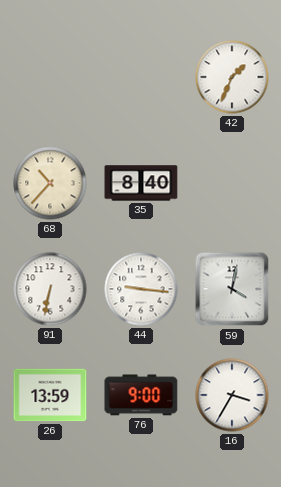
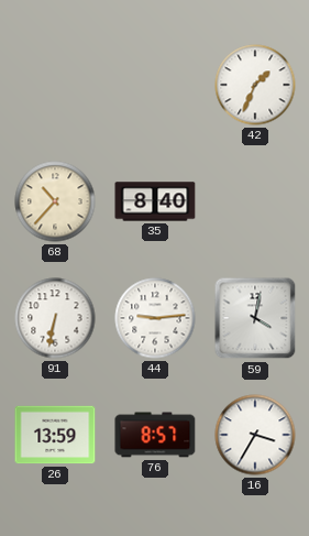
44: 9:16 -> 9:14
76: 9:00 -> 8:57
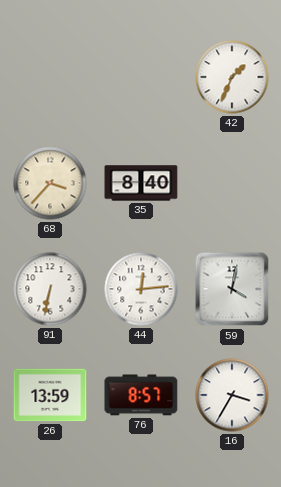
68: 10:37 -> 3:37
44: 9:14 -> 12:14
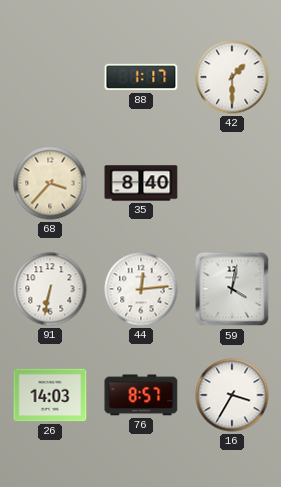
88: none -> 1:17
42: 1:34 -> 1:30
26: 13:59 -> 14:03
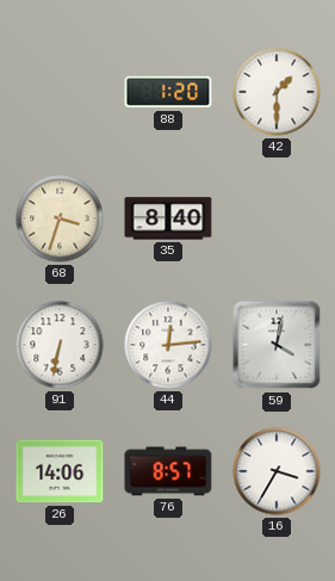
88: 1:17 -> 1:20
68: 3:37 -> 3:33
26: 14:03 -> 14:06
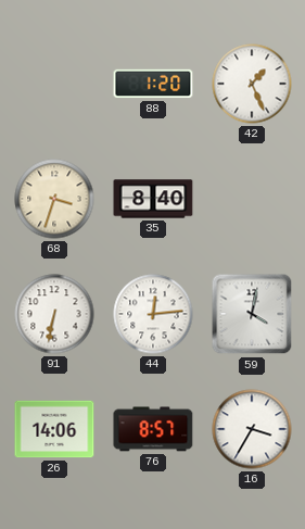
42: 1:30 -> 1:26
